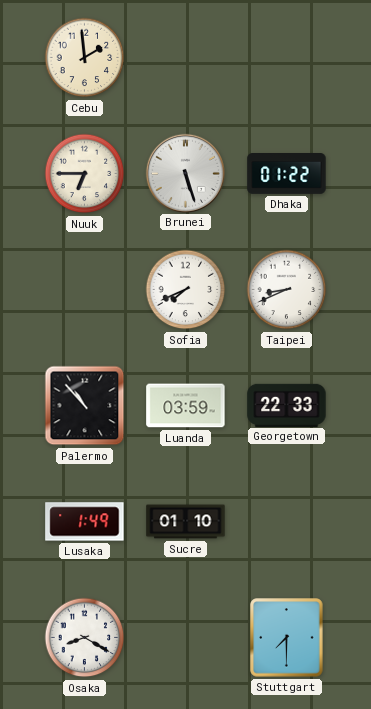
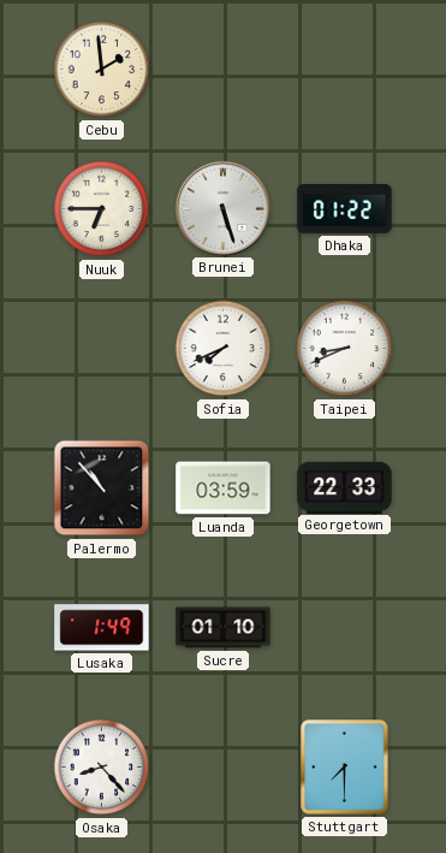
Osaka: 8:20 -> 8:23
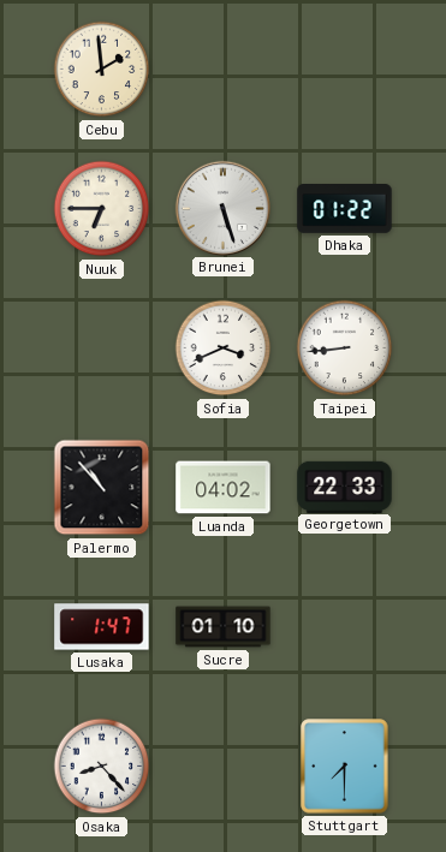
Sofia: 7:41 -> 3:41
Taipei: 8:41 -> 8:44
Luanda: 03:59 -> 04:02
Lusaka: 1:49 -> 1:47
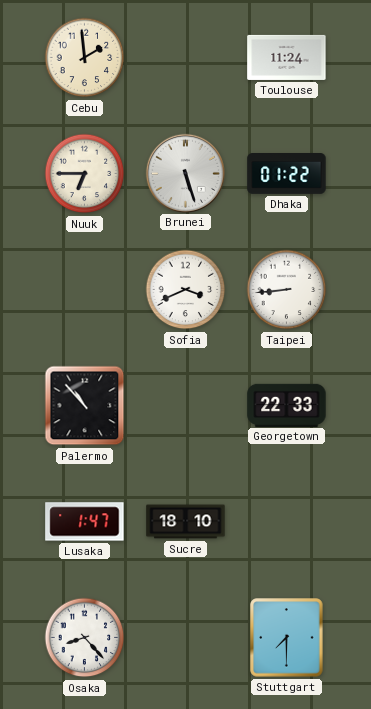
Toulouse: none -> 11:24
Luanda: 04:02 -> none
Sucre: 01:10 -> 18:10
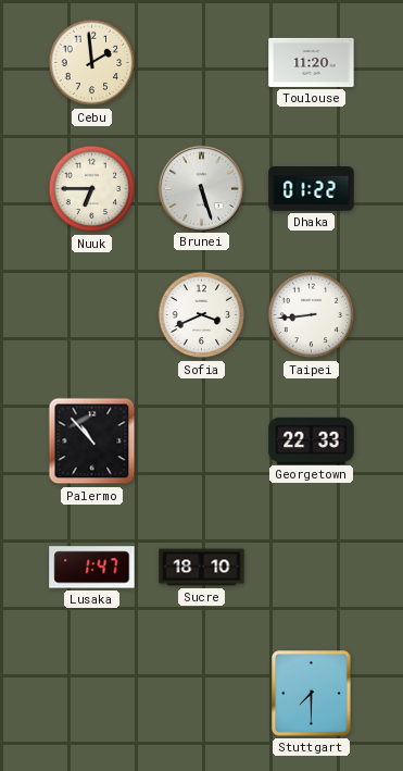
Toulouse: 11:24 -> 11:20
Osaka: 8:23 -> none
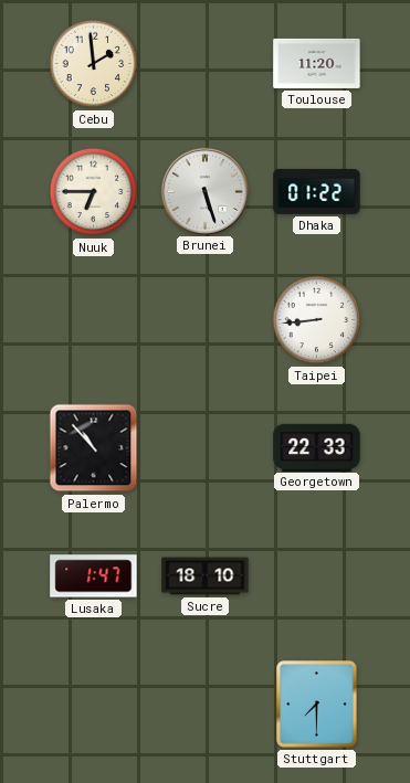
Sofia: 3:41 -> none
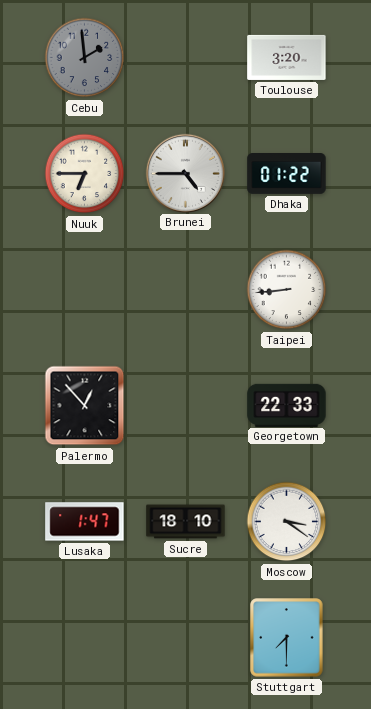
Cebu dial: cream -> grey
Toulouse: 11:20 -> 3:20
Brunei: 5:27 -> 4:45
Palermo: 10:53 -> 12:53
Moscow: none -> 3:21
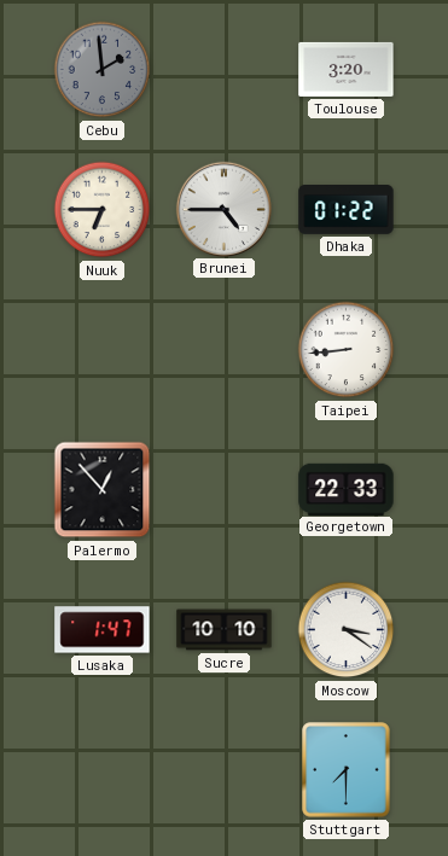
Sucre: 18:10 -> 10:10
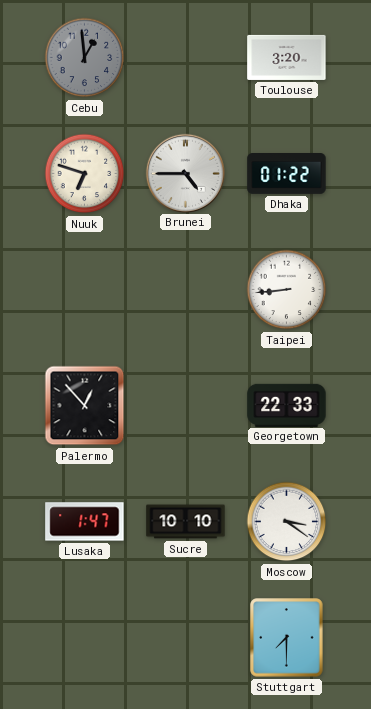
Cebu: 1:59 -> 12:59
Nuuk: 6:45 -> 6:48
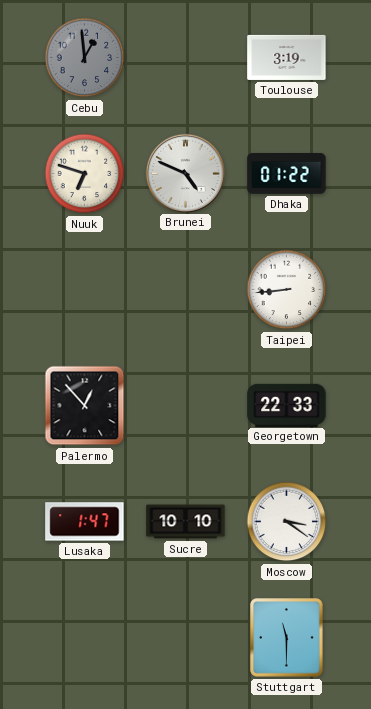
Toulouse: 3:20 -> 3:19
Brunei: 4:45 -> 4:49
Stuttgart: 7:30 -> 11:30
